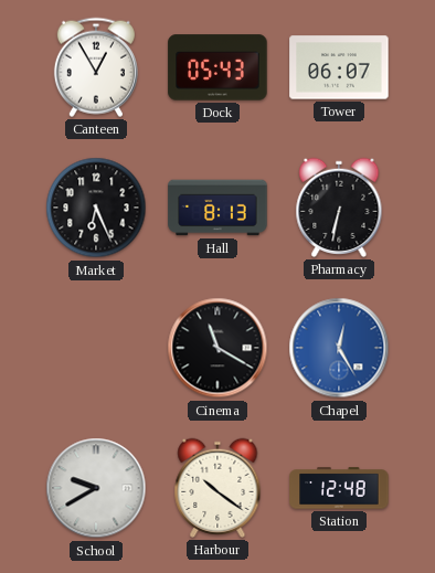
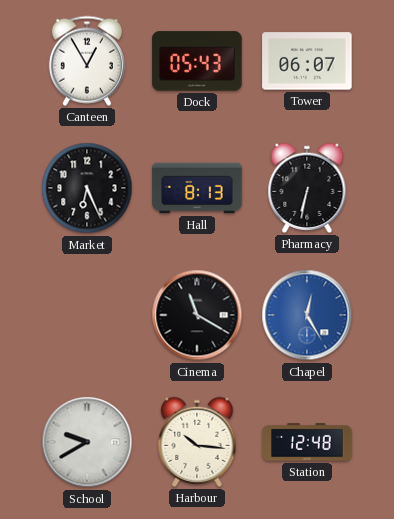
Harbour: 10:21 -> 10:16
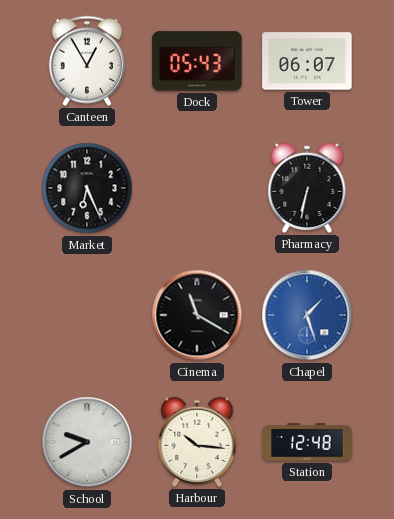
Hall: 8:13 -> none
Chapel: 12:25 -> 1:27
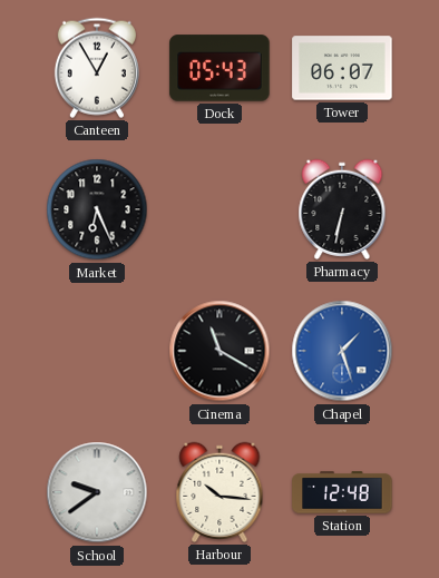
School: 9:40 -> 9:39
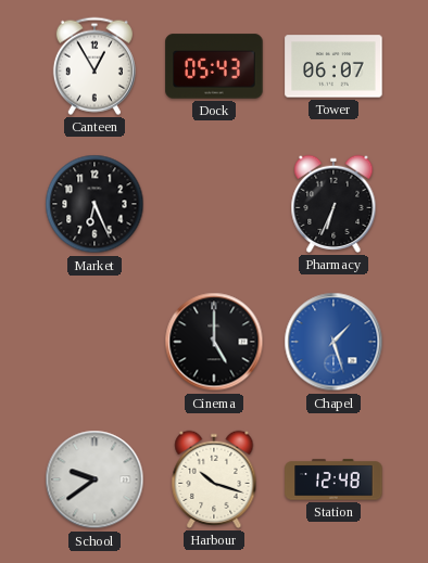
Pharmacy: 6:32 -> 6:34
Cinema: 11:20 -> 5:00
Harbour: 10:16 -> 10:18
